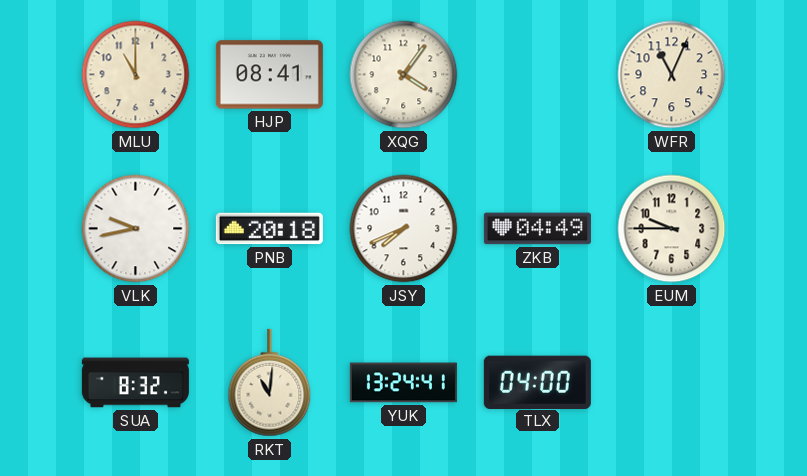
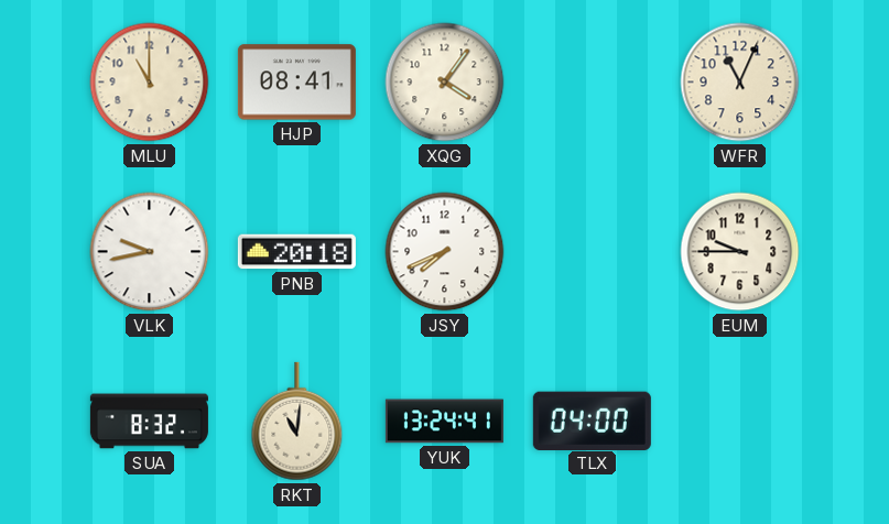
ZKB: 04:49 -> none
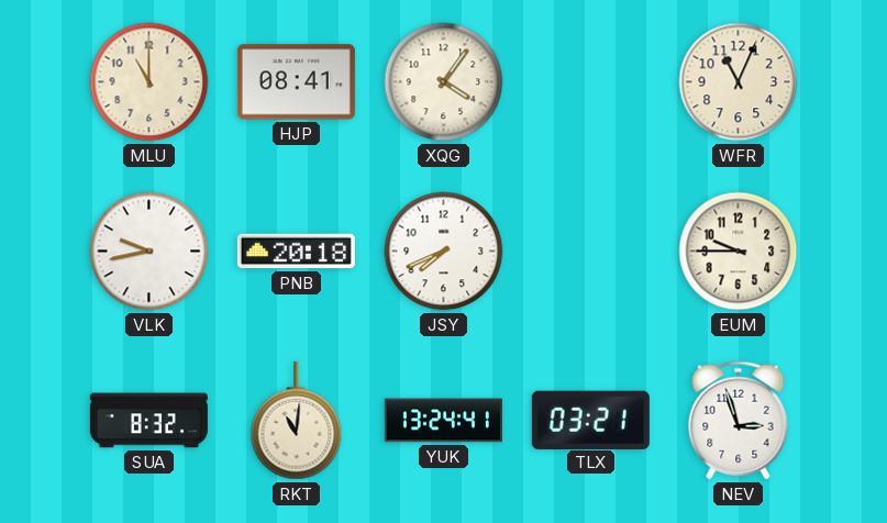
TLX: 04:00 -> 03:21
NEV: none -> 2:57
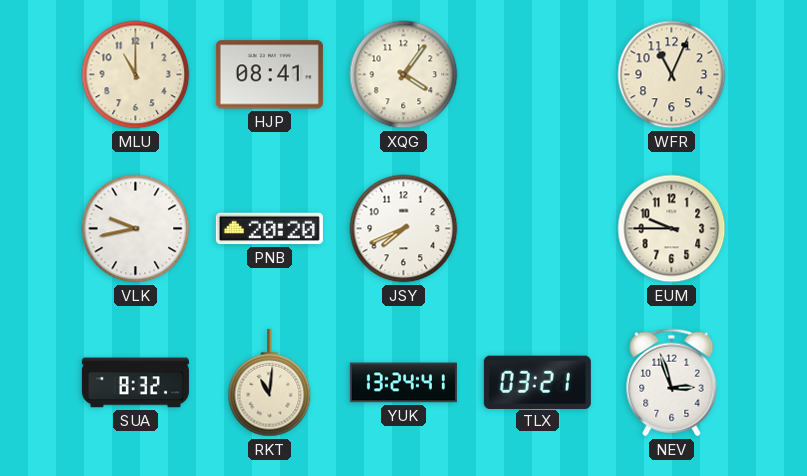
PNB: 20:18 -> 20:20
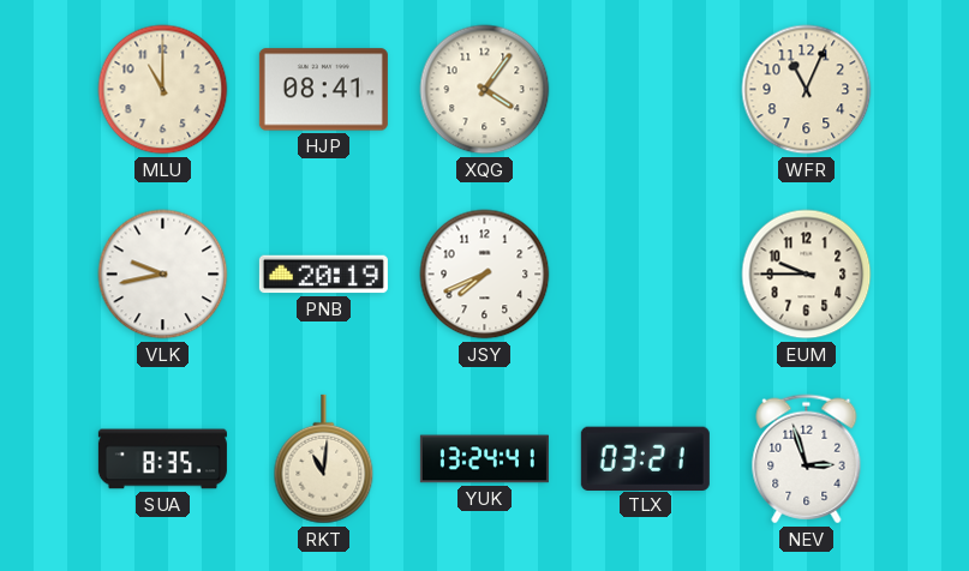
PNB: 20:20 -> 20:19
SUA: 8:32 -> 8:35
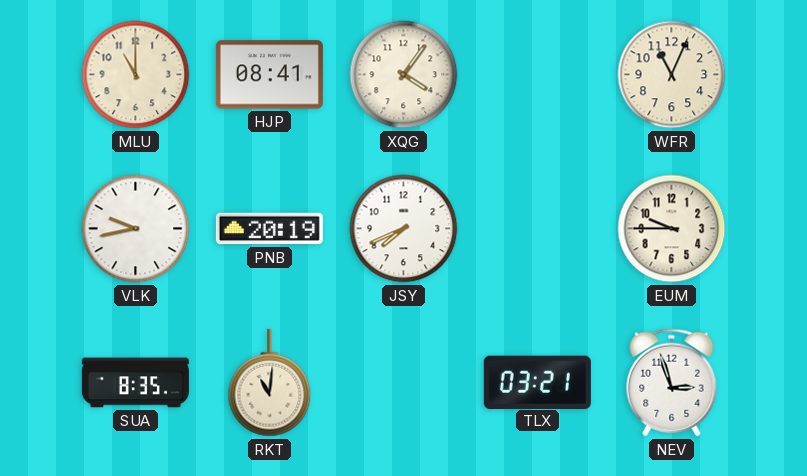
YUK: 13:24 -> none
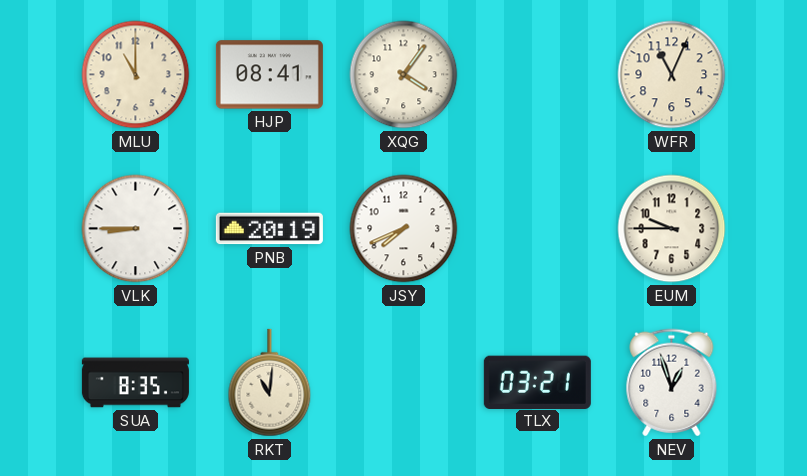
VLK: 9:43 -> 8:45
NEV: 2:57 -> 12:57
